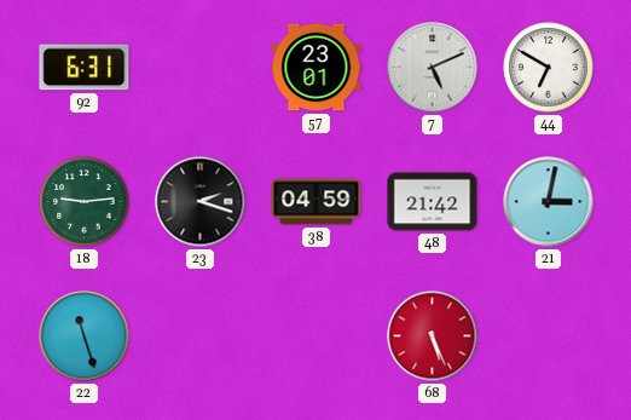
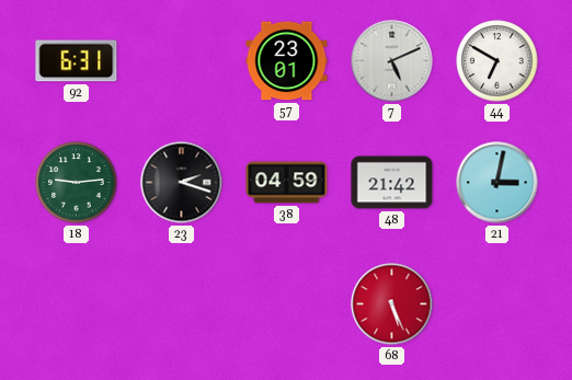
22: 11:27 -> none
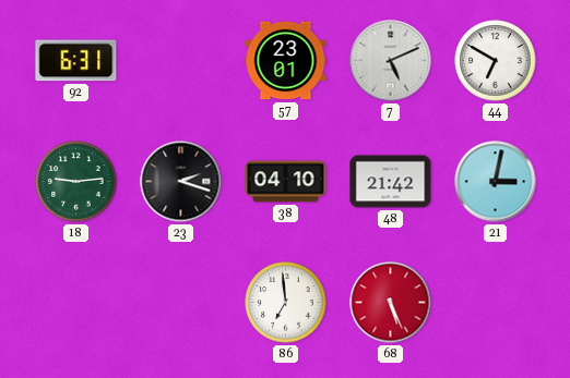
38: 04:59 -> 04:10
86: none -> 6:59
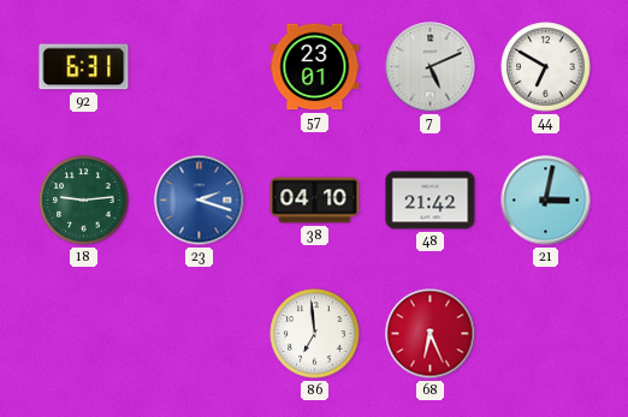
23 dial: black -> blue
68: 5:26 -> 6:26
